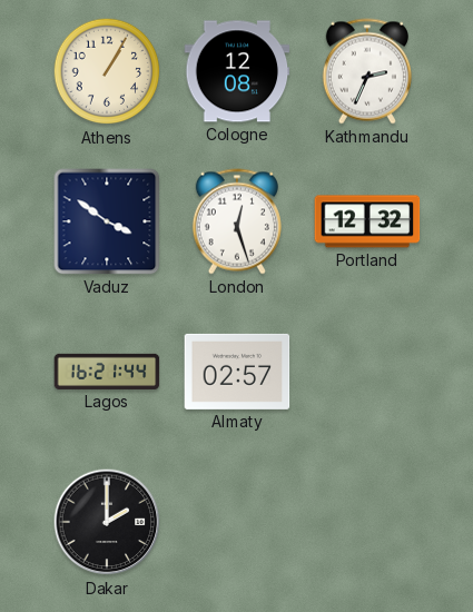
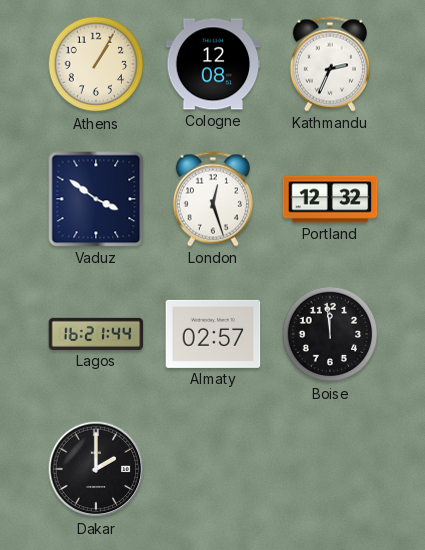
Boise: none -> 11:59
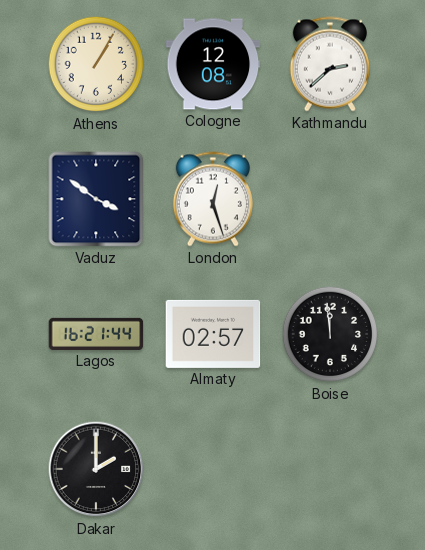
Kathmandu: 2:34 -> 2:38
Portland: 12:32 -> none
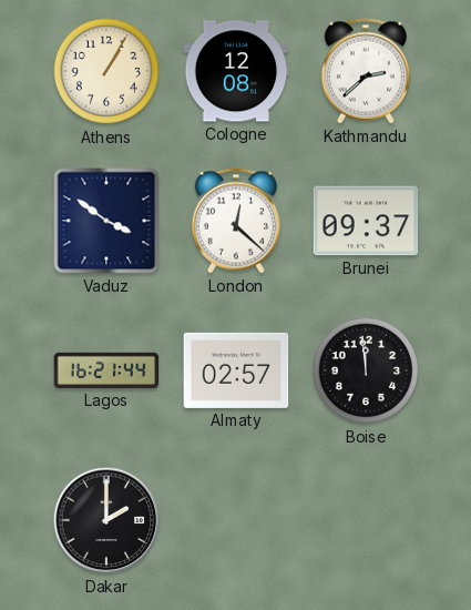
London: 12:27 -> 12:22
Brunei: none -> 09:37
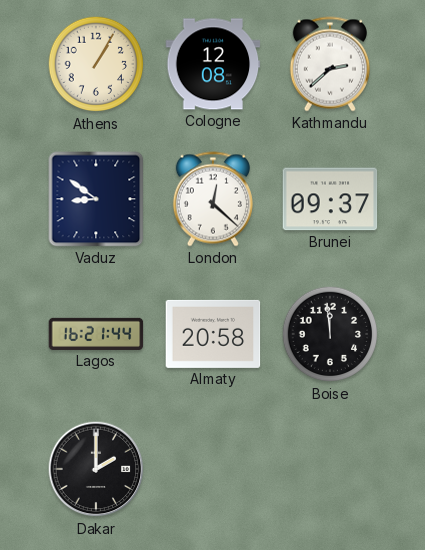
Vaduz: 3:51 -> 8:51
Almaty: 02:57 -> 20:58
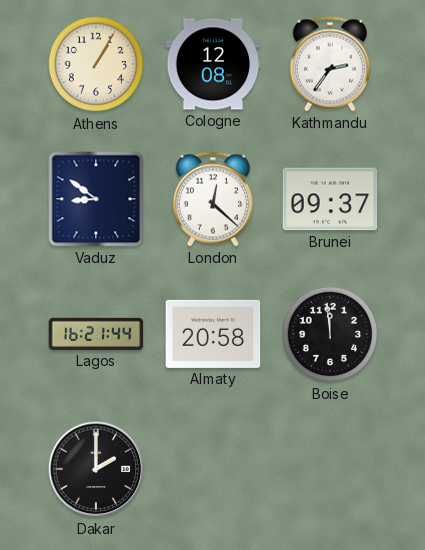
Kathmandu: 2:38 -> 2:36
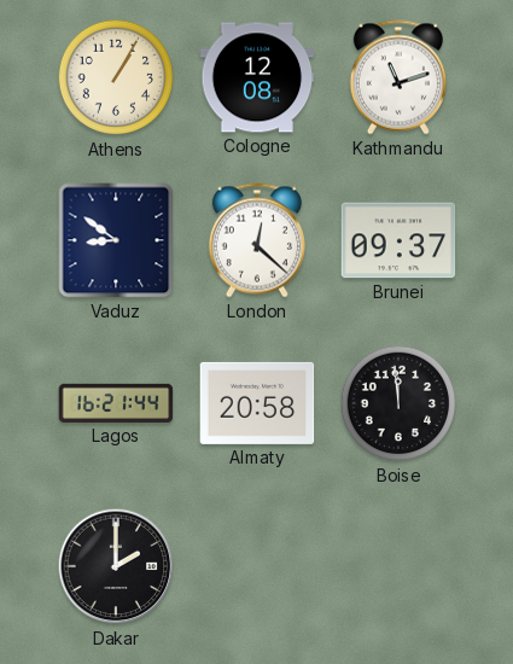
Kathmandu: 2:36 -> 11:12
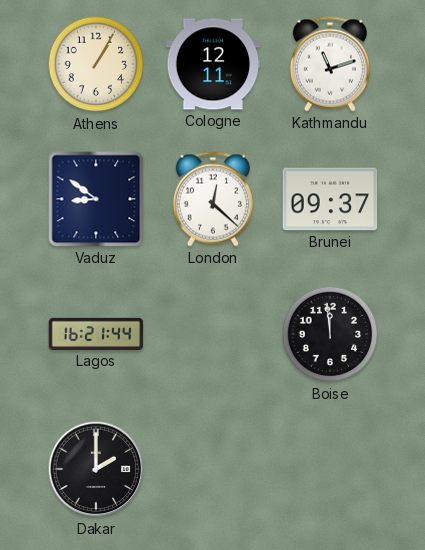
Cologne: 12:08 -> 12:11
Almaty: 20:58 -> none
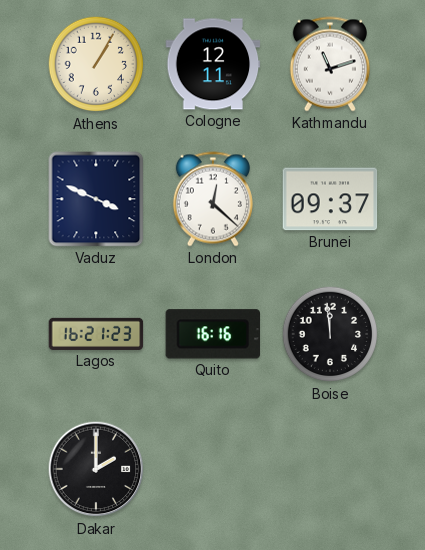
Vaduz: 8:51 -> 3:49
Lagos: 16:21:44 -> 16:21:23
Quito: none -> 16:16
